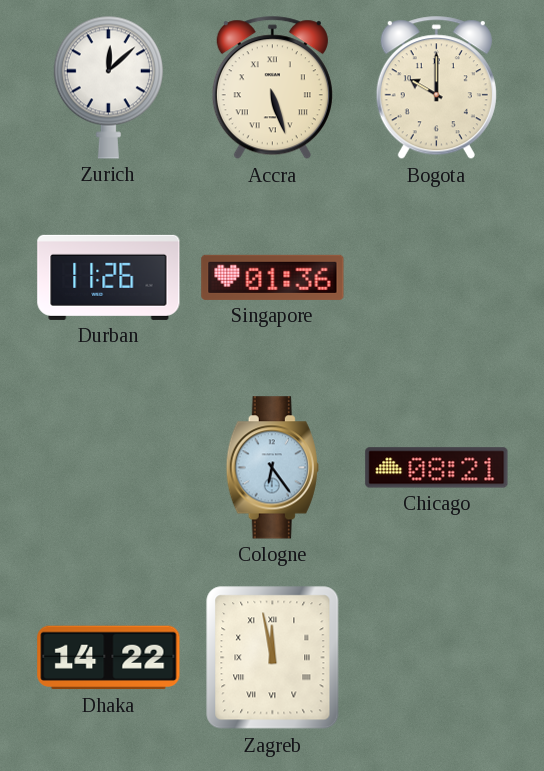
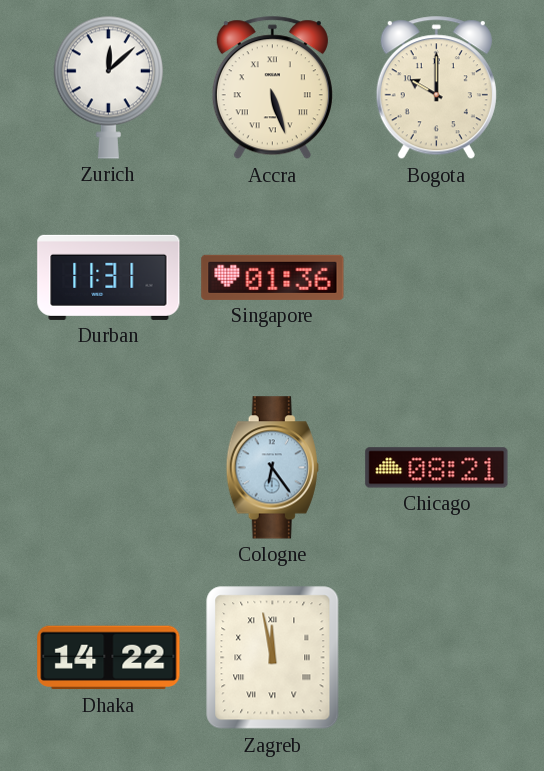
Durban: 11:26 -> 11:31
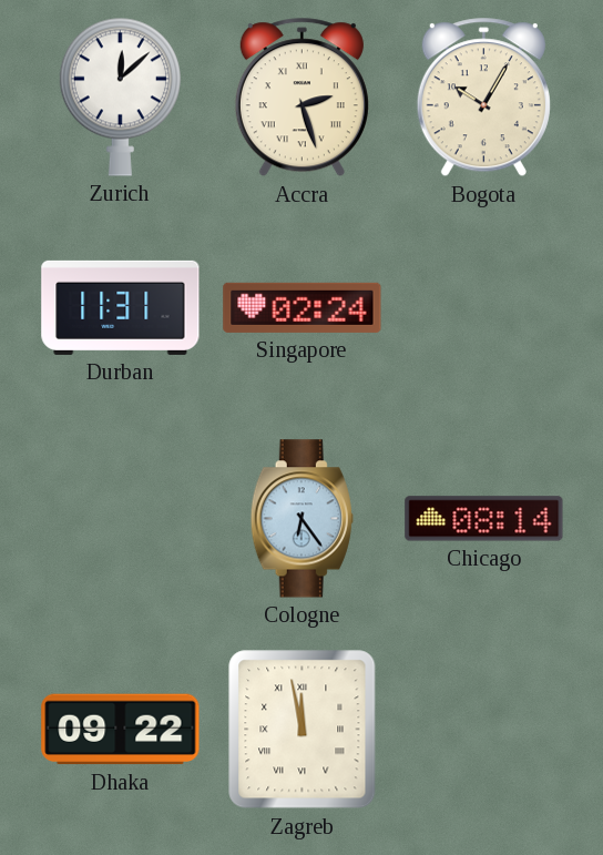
Accra: 5:27 -> 2:27
Bogota: 10:00 -> 10:05
Singapore: 01:36 -> 02:24
Chicago: 08:21 -> 08:14
Dhaka: 14:22 -> 09:22
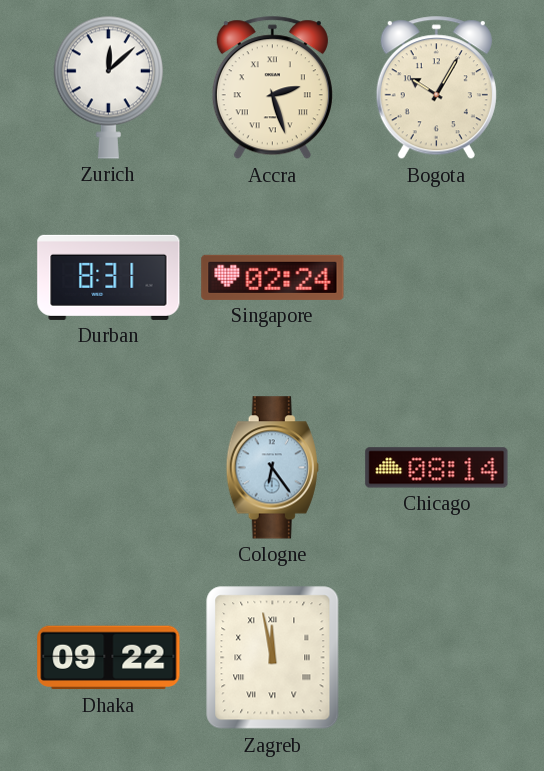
Durban: 11:31 -> 8:31
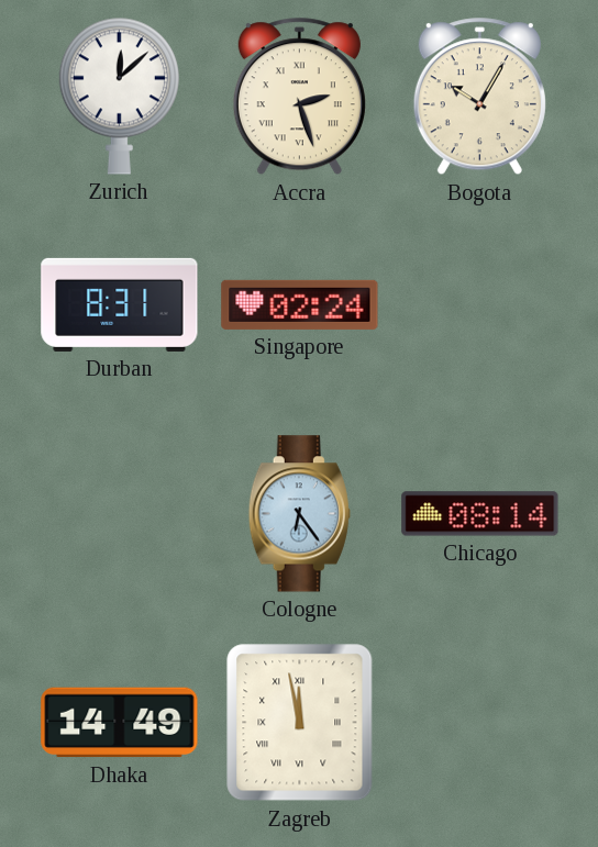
Dhaka: 09:22 -> 14:49
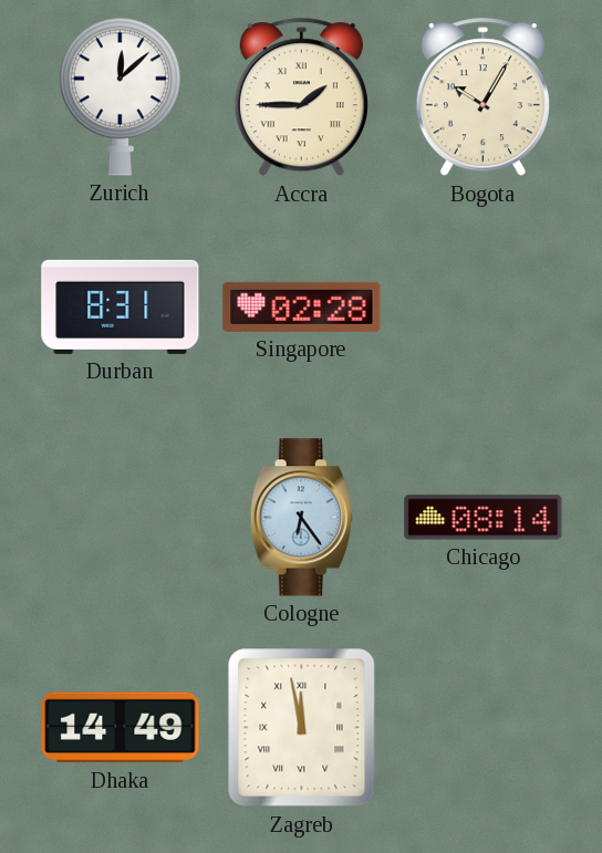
Accra: 2:27 -> 1:45
Singapore: 02:24 -> 02:28
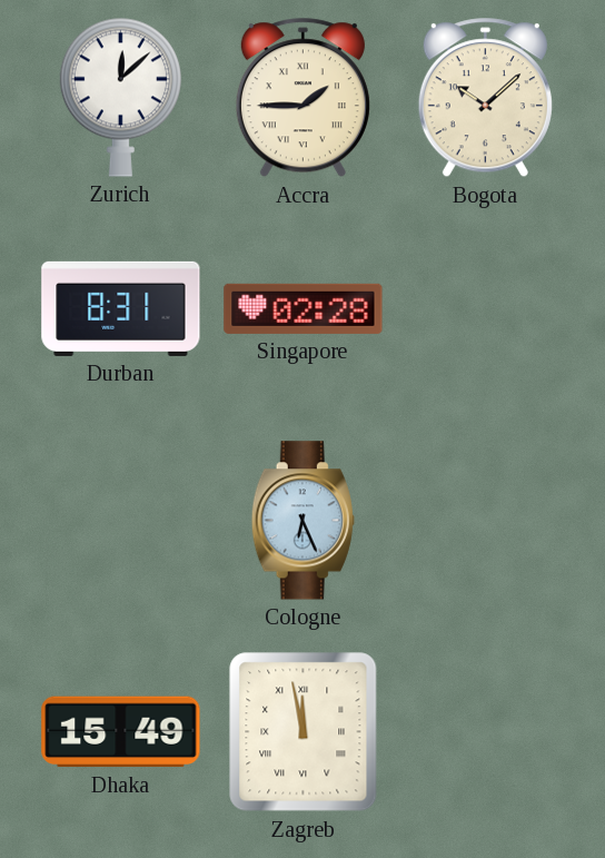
Bogota: 10:05 -> 10:08
Cologne: 6:24 -> 6:26
Chicago: 08:14 -> none
Dhaka: 14:49 -> 15:49
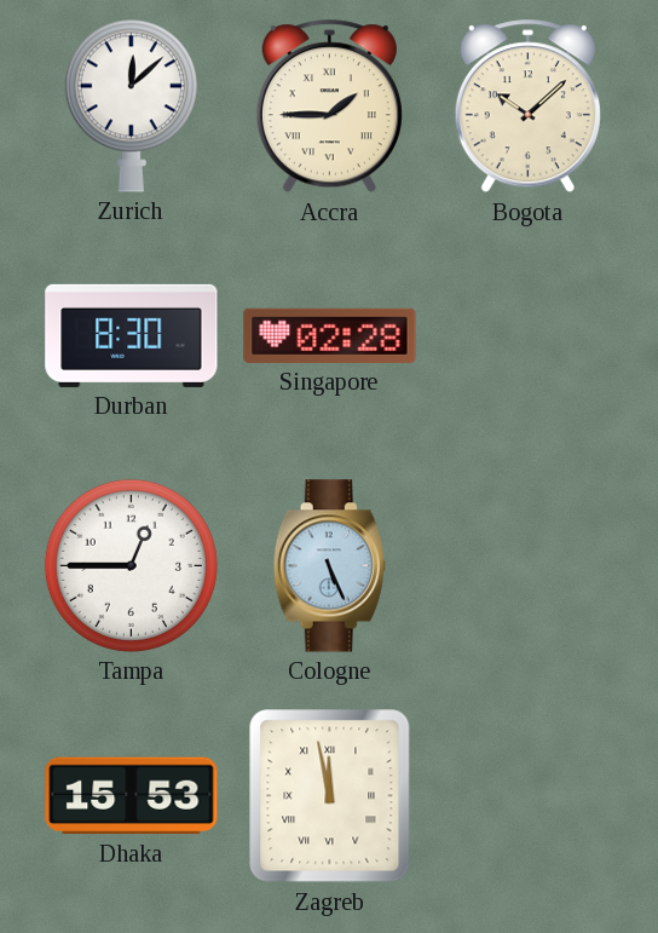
Durban: 8:31 -> 8:30
Tampa: none -> 12:45
Cologne: 6:26 -> 5:26
Dhaka: 15:49 -> 15:53
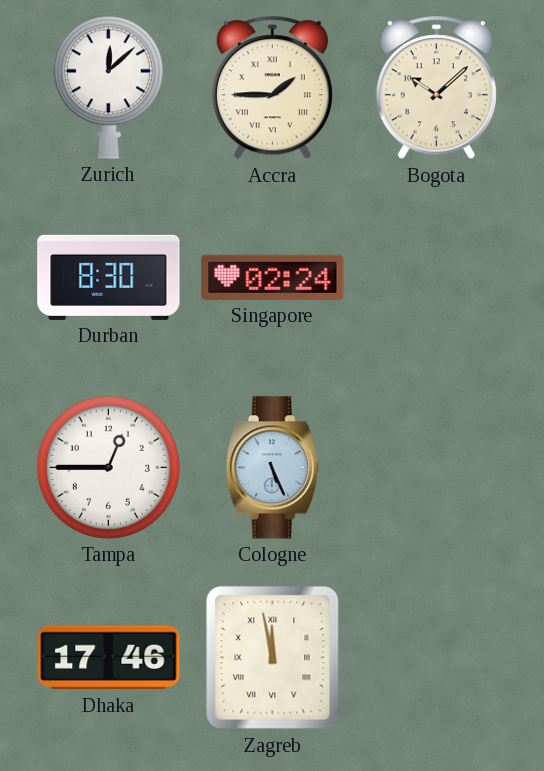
Singapore: 02:28 -> 02:24
Dhaka: 15:53 -> 17:46
